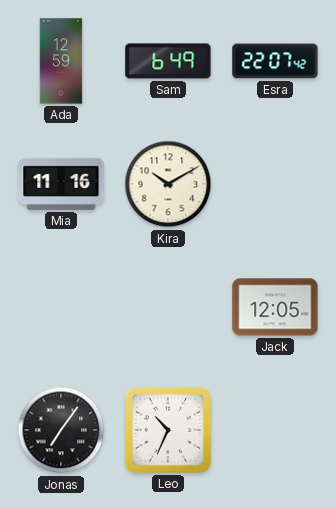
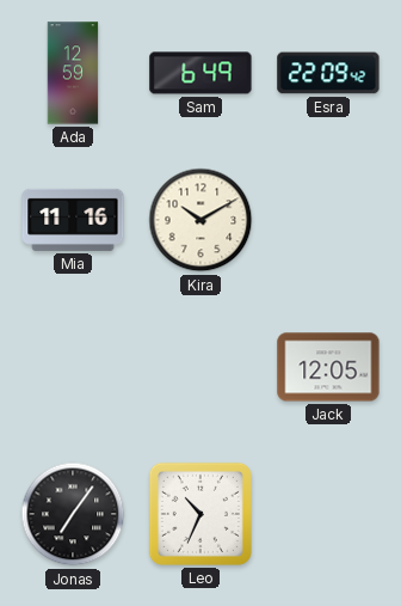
Esra: 22:07 -> 22:09
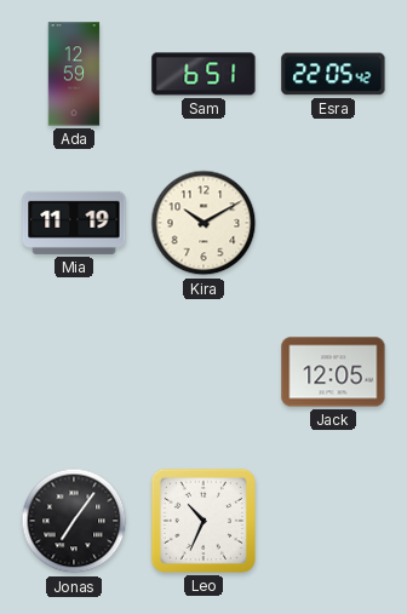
Sam: 6:49 -> 6:51
Esra: 22:09 -> 22:05
Mia: 11:16 -> 11:19
